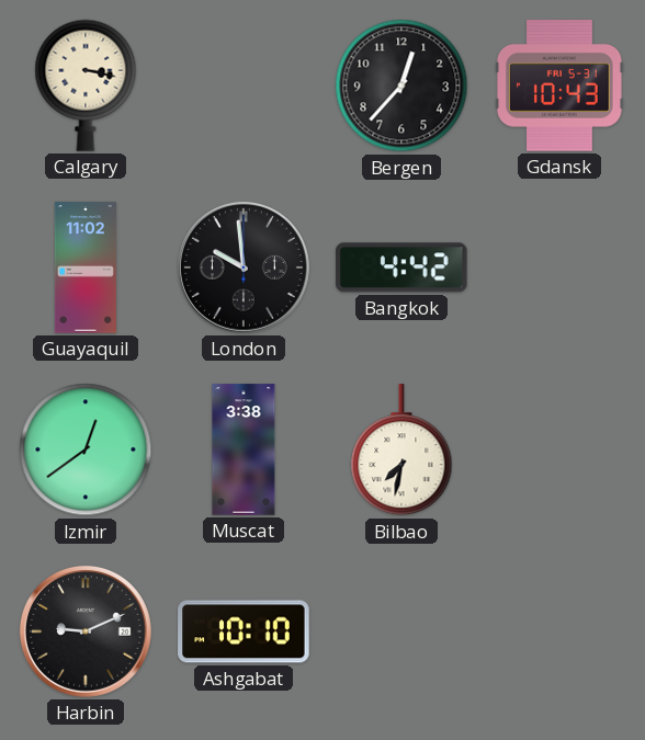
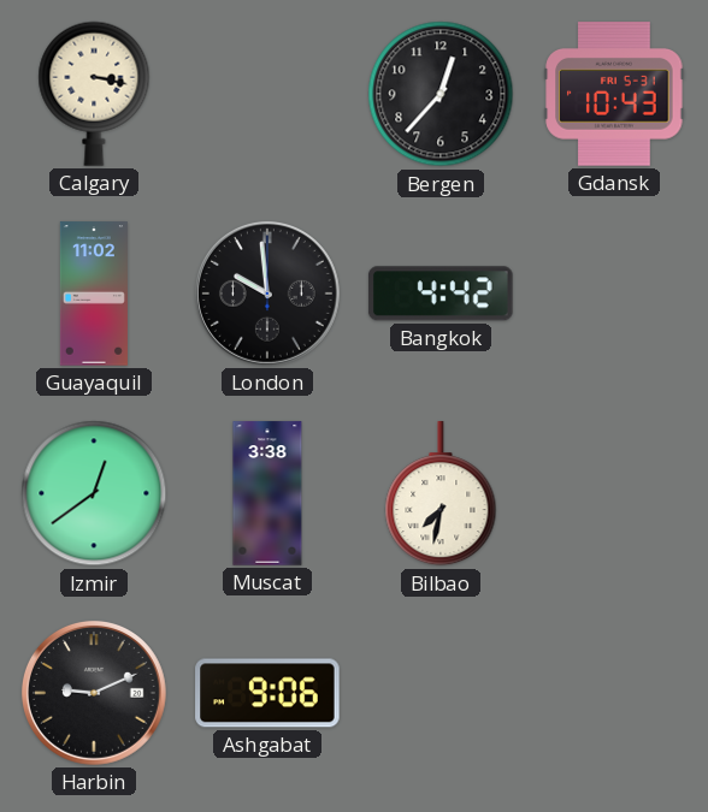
Ashgabat: 10:10 -> 9:06
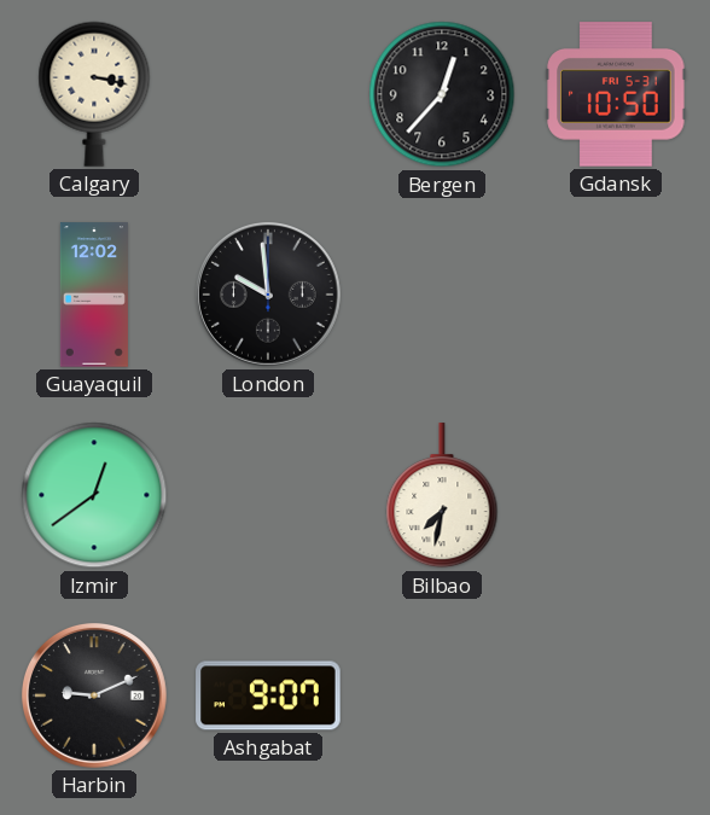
Gdansk: 10:43 -> 10:50
Guayaquil: 11:02 -> 12:02
Bangkok: 4:42 -> none
Muscat: 3:38 -> none
Ashgabat: 9:06 -> 9:07
